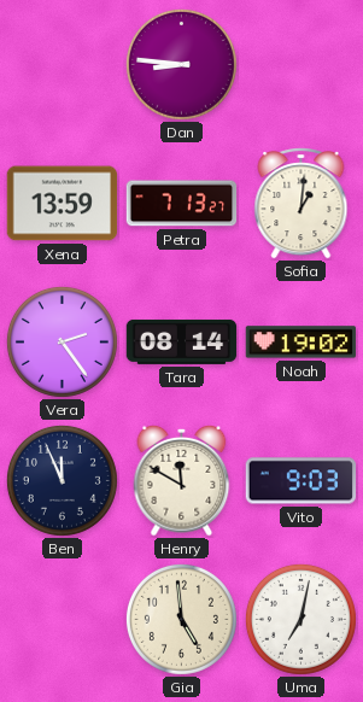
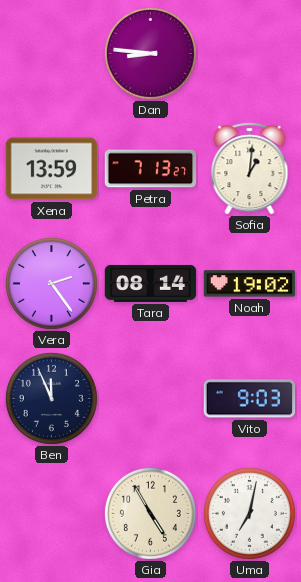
Henry: 11:50 -> none
Gia: 4:59 -> 4:55
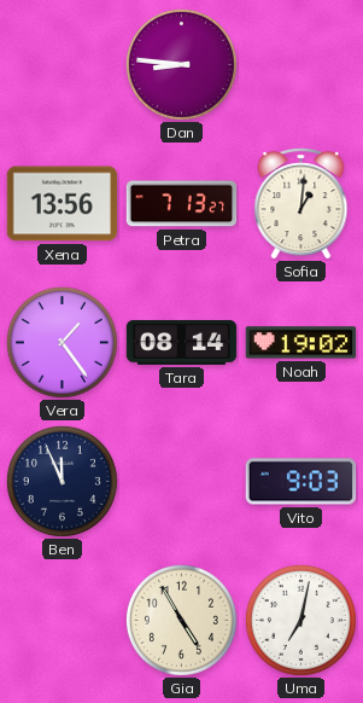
Xena: 13:59 -> 13:56
Vera: 2:24 -> 1:24
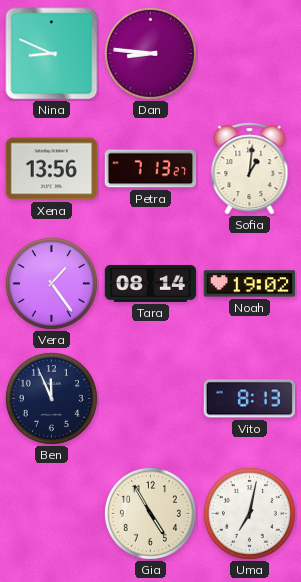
Nina: none -> 8:49
Vito: 9:03 -> 8:13
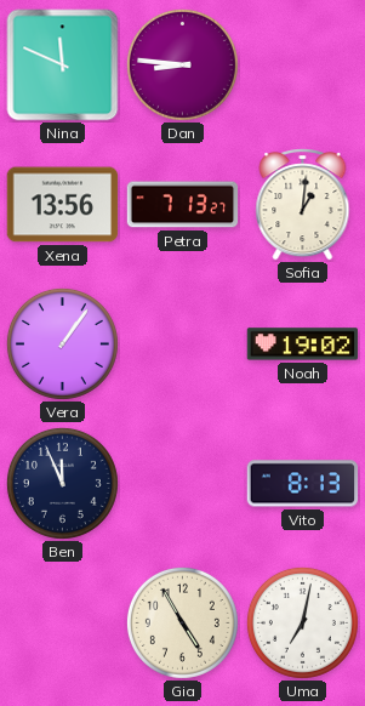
Nina: 8:49 -> 11:49
Vera: 1:24 -> 1:06
Tara: 08:14 -> none
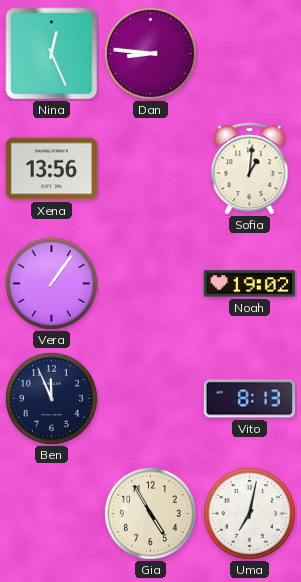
Nina: 11:49 -> 12:26
Petra: 7:13 -> none
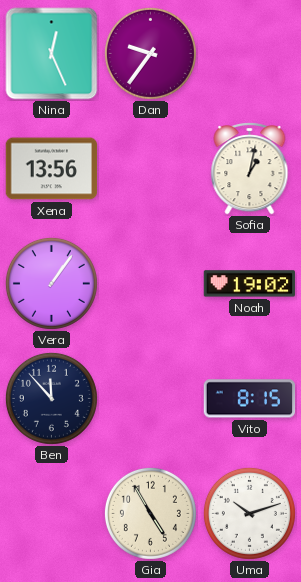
Dan: 8:46 -> 9:36
Sofia: 1:01 -> 1:02
Ben: 11:56 -> 11:53
Vito: 8:13 -> 8:15
Uma: 7:02 -> 10:12
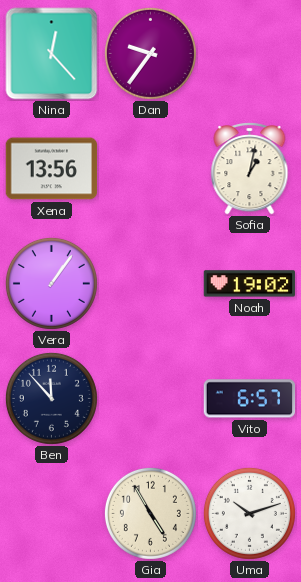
Nina: 12:26 -> 12:23
Vito: 8:15 -> 6:57
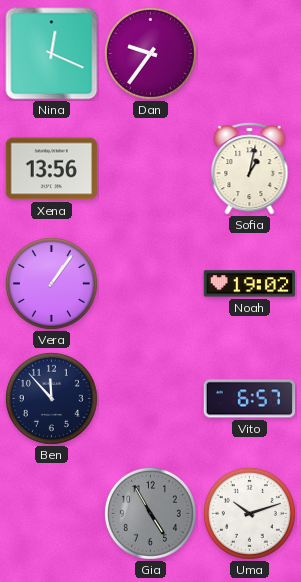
Nina: 12:23 -> 12:19
Gia dial: cream -> grey
